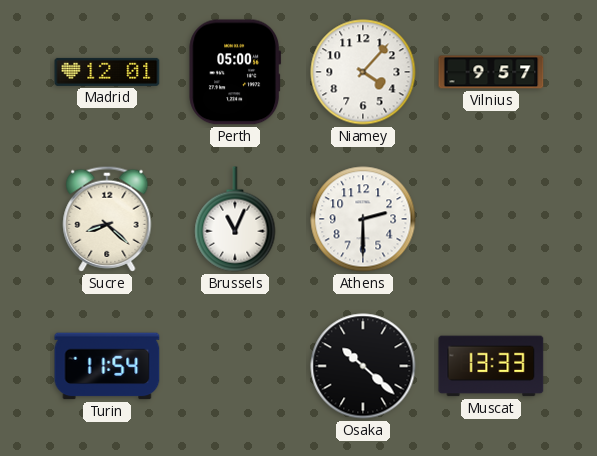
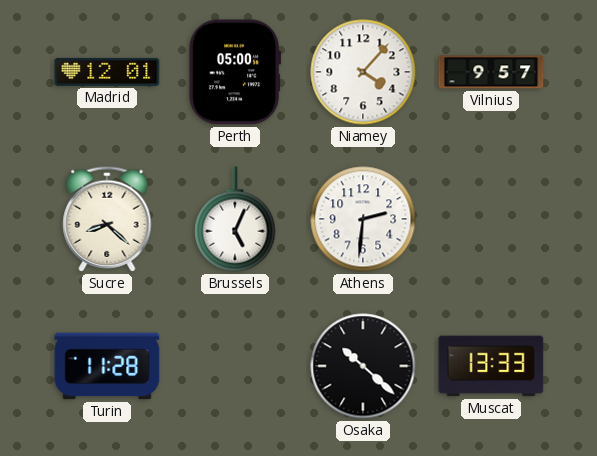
Brussels: 11:04 -> 5:04
Athens: 2:30 -> 2:31
Turin: 11:54 -> 11:28
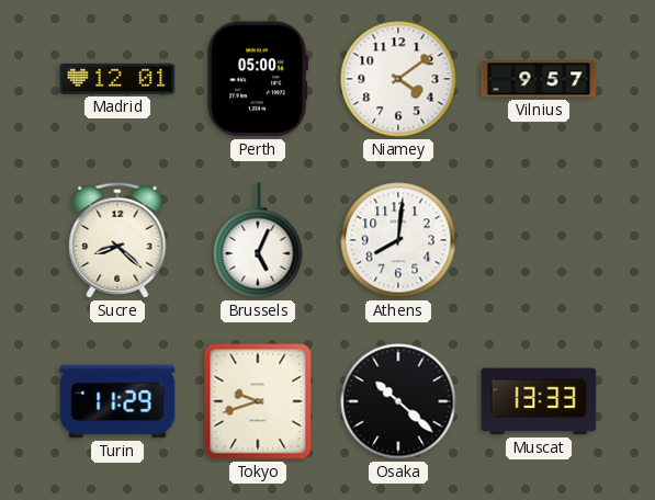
Niamey: 4:07 -> 4:09
Athens: 2:31 -> 8:01
Turin: 11:28 -> 11:29
Tokyo: none -> 9:42
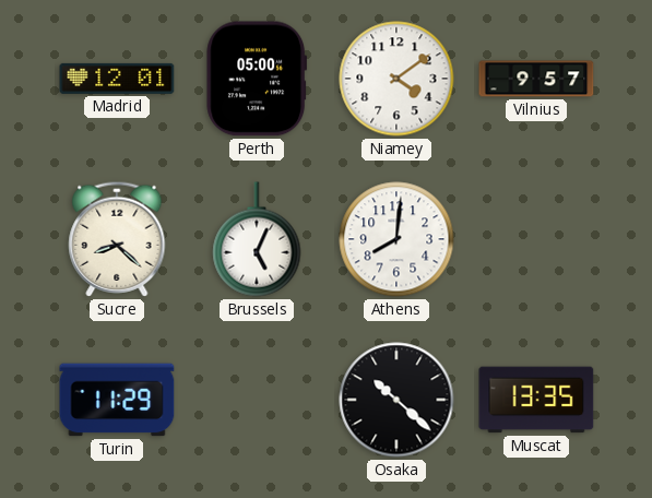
Tokyo: 9:42 -> none
Muscat: 13:33 -> 13:35
